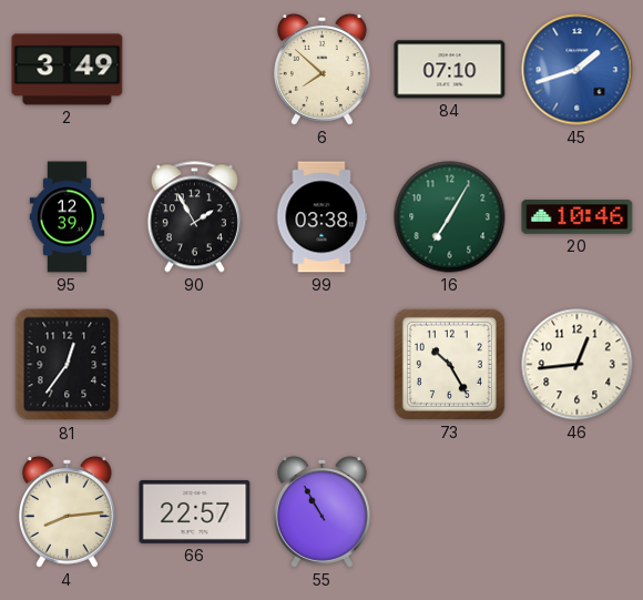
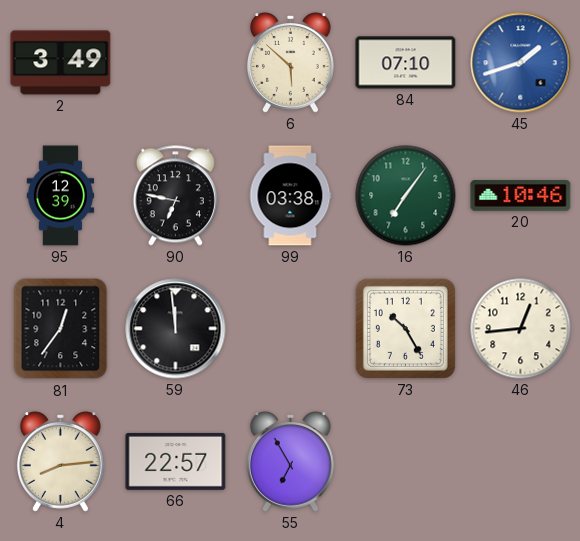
6: 7:52 -> 5:52
90: 1:55 -> 6:47
16: 7:05 -> 7:06
59: none -> 11:59
55: 10:55 -> 6:55
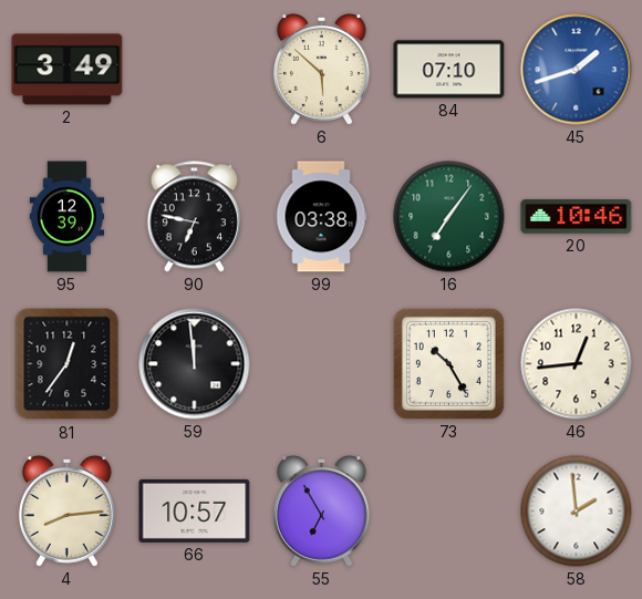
66: 22:57 -> 10:57
58: none -> 1:59
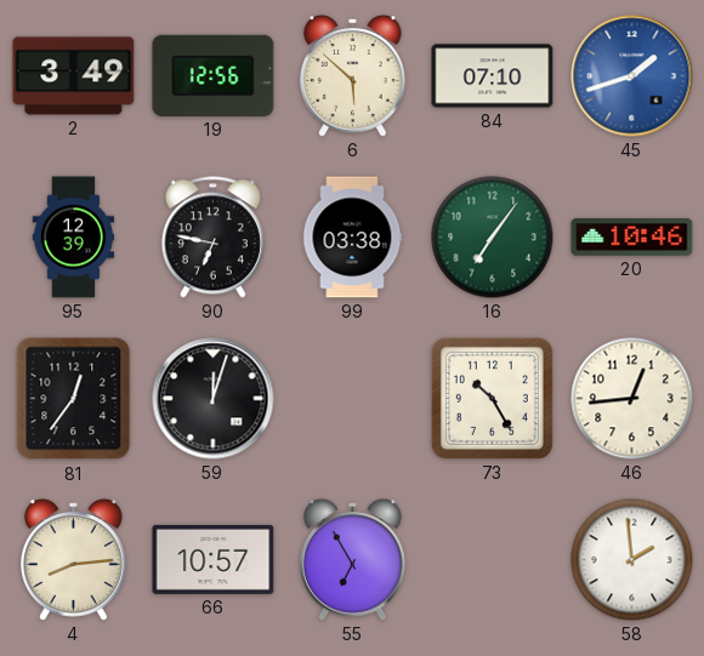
19: none -> 12:56
59: 11:59 -> 12:03
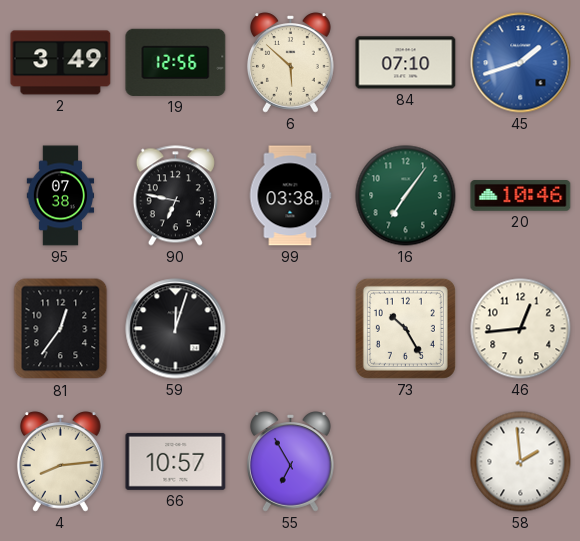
95: 12:39 -> 07:38
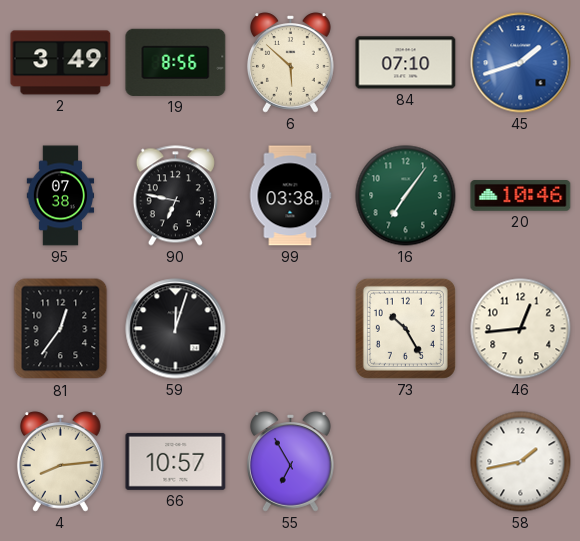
19: 12:56 -> 8:56
58: 1:59 -> 1:43
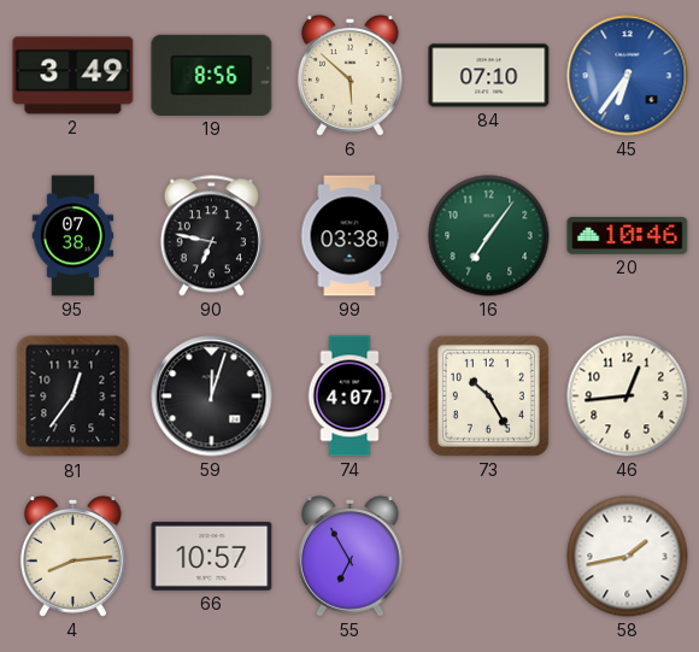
45: 1:42 -> 6:36
74: none -> 4:07
